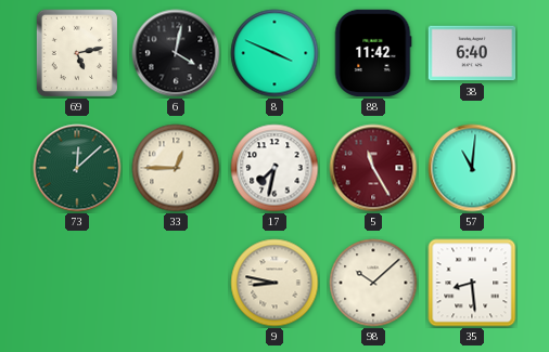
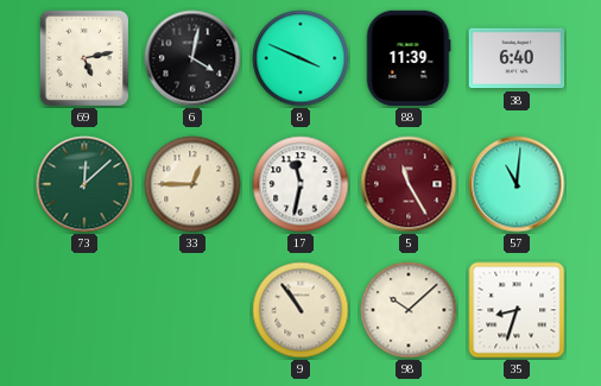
88: 11:42 -> 11:39
17: 7:32 -> 11:32
9: 8:47 -> 10:54
35: 8:29 -> 8:33
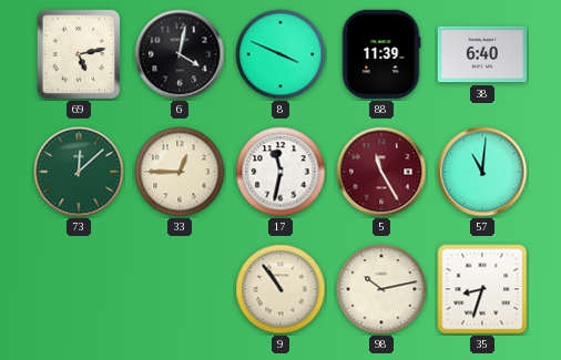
98: 10:08 -> 10:13
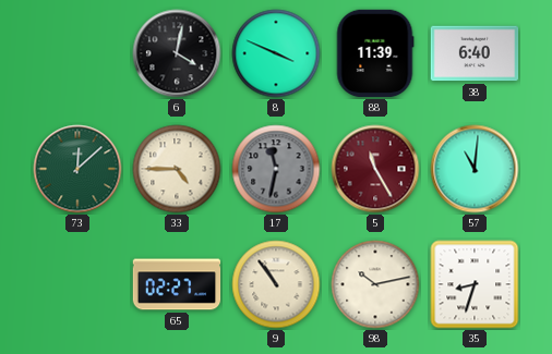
69: 5:13 -> none
33: 12:45 -> 4:45
17 dial: white -> grey
65: none -> 02:27
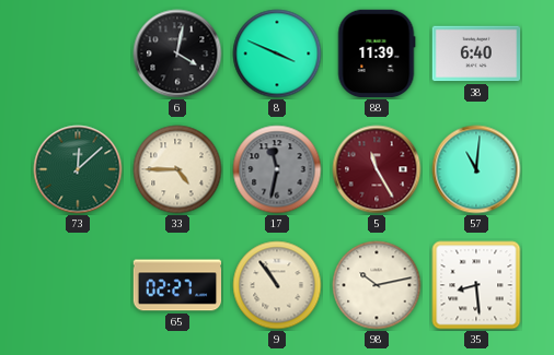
35: 8:33 -> 8:29
